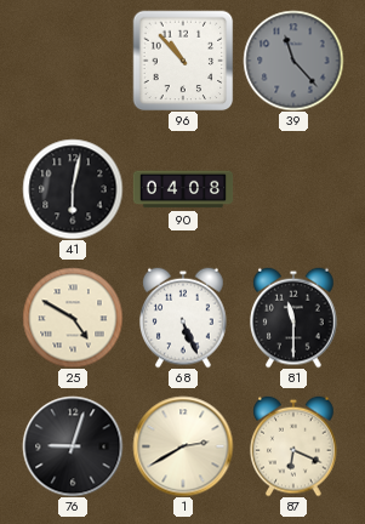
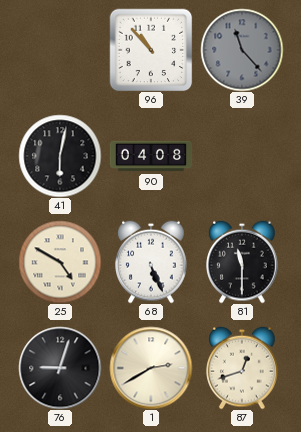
87: 6:19 -> 12:42
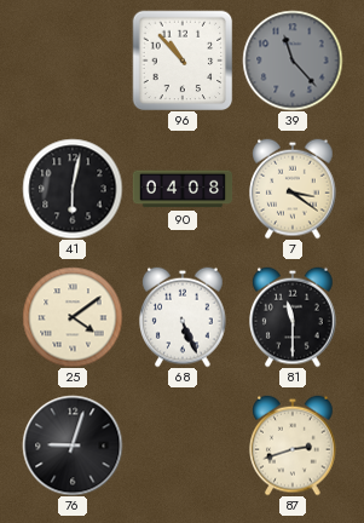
7: none -> 3:21
25: 4:50 -> 4:09
1: 2:40 -> none
87: 12:42 -> 2:42
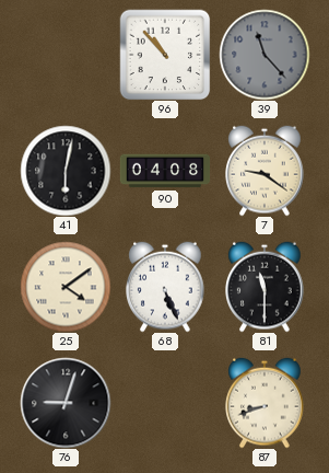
7: 3:21 -> 9:21
87: 2:42 -> 8:42
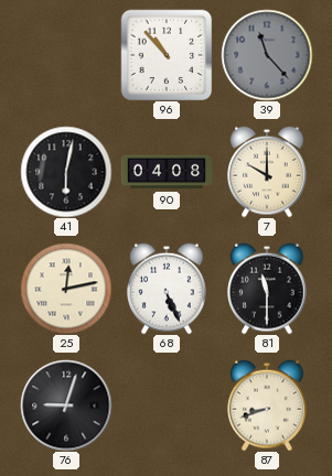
7: 9:21 -> 10:00
25: 4:09 -> 12:13
